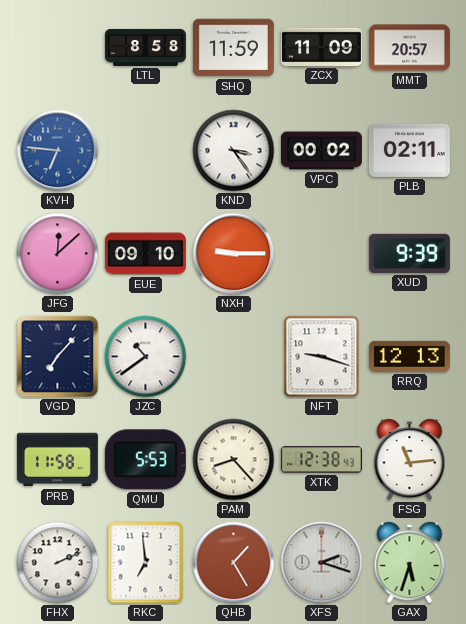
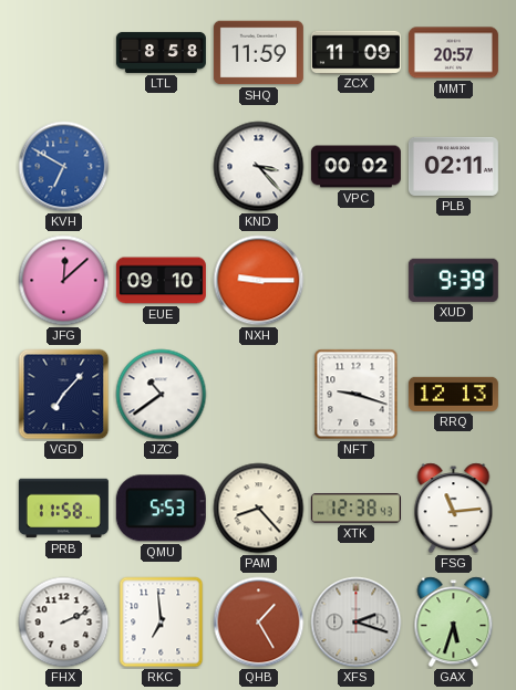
KVH: 6:46 -> 6:50
KND: 3:24 -> 3:23
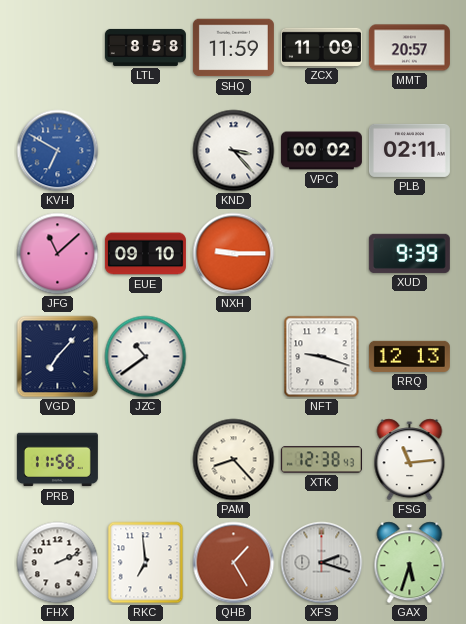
JFG: 12:08 -> 11:08
QMU: 5:53 -> none
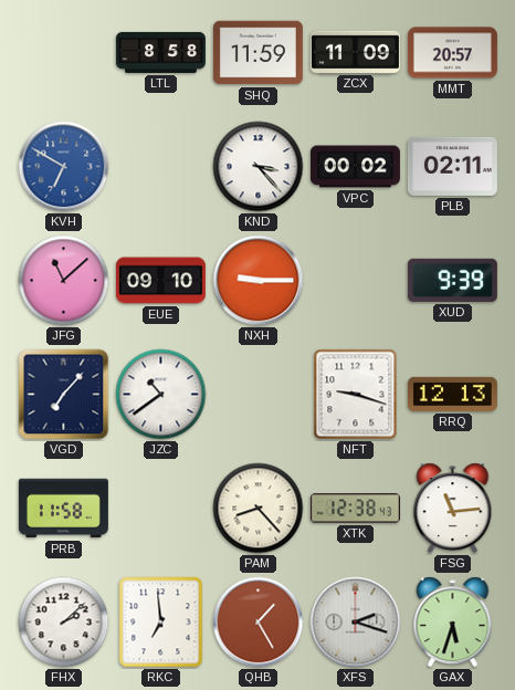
FHX: 2:11 -> 2:08
